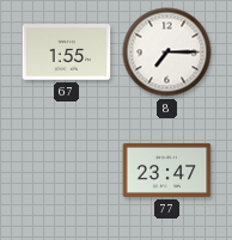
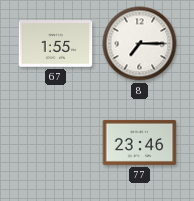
77: 23:47 -> 23:46
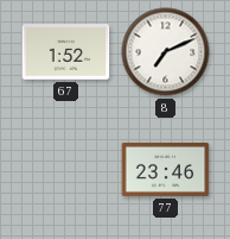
67: 1:55 -> 1:52
8: 7:15 -> 7:11
